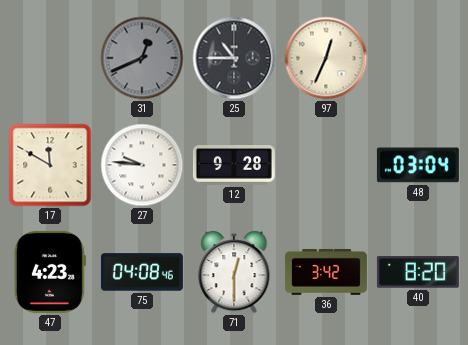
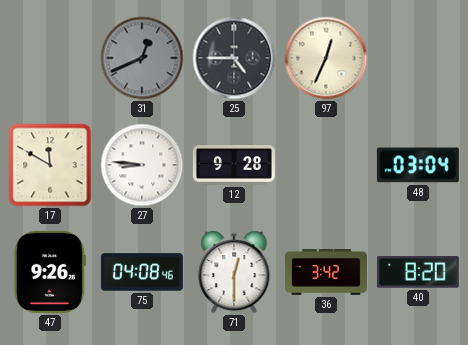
25: 10:45 -> 4:45
27: 9:46 -> 8:46
47: 4:23 -> 9:26
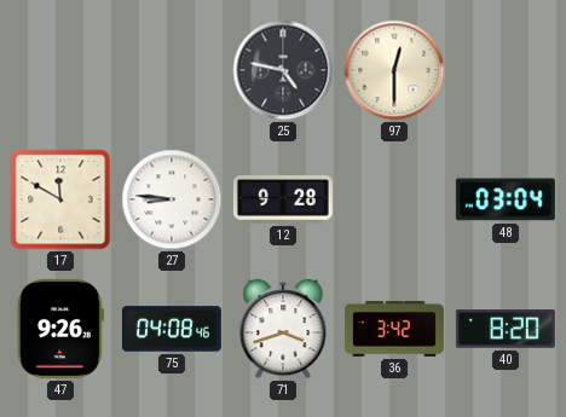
31: 12:41 -> none
25: 4:45 -> 4:47
97: 12:34 -> 12:30
71: 12:30 -> 3:42
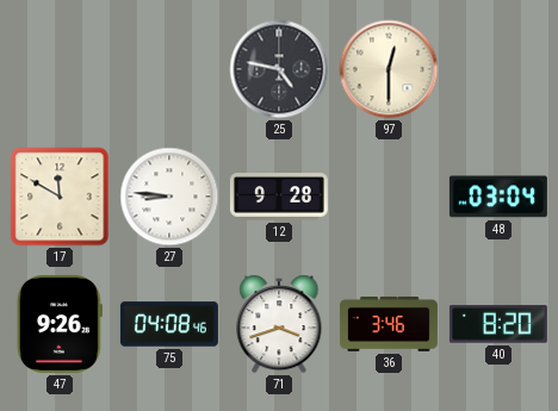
36: 3:42 -> 3:46
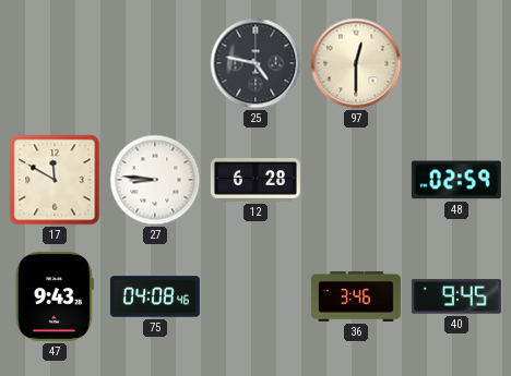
12: 9:28 -> 6:28
48: 03:04 -> 02:59
47: 9:26 -> 9:43
71: 3:42 -> none
40: 8:20 -> 9:45
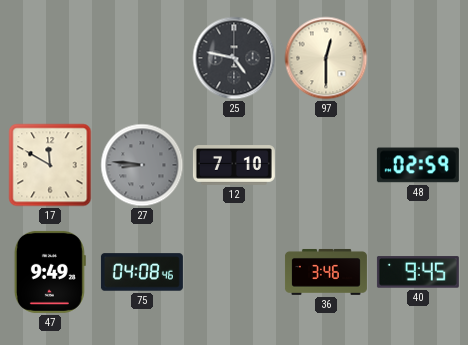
27 dial: white -> grey
12: 6:28 -> 7:10
47: 9:43 -> 9:49
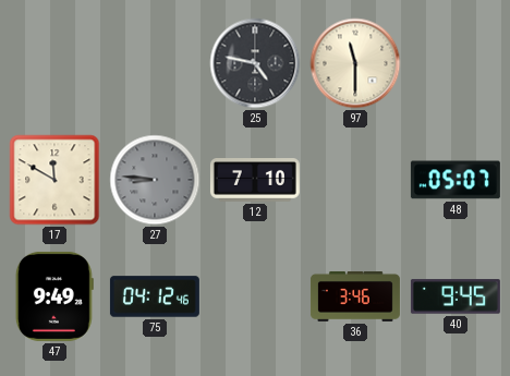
97: 12:30 -> 11:30
48: 02:59 -> 05:07
75: 04:08 -> 04:12
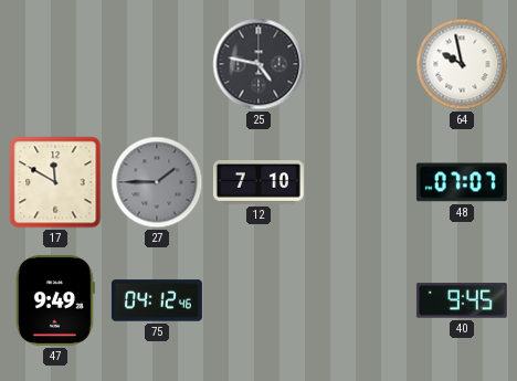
97: 11:30 -> none
64: none -> 9:58
27: 8:46 -> 1:45
48: 05:07 -> 07:07
36: 3:46 -> none
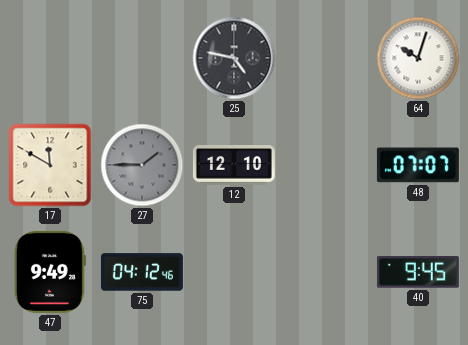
64: 9:58 -> 10:03
12: 7:10 -> 12:10
